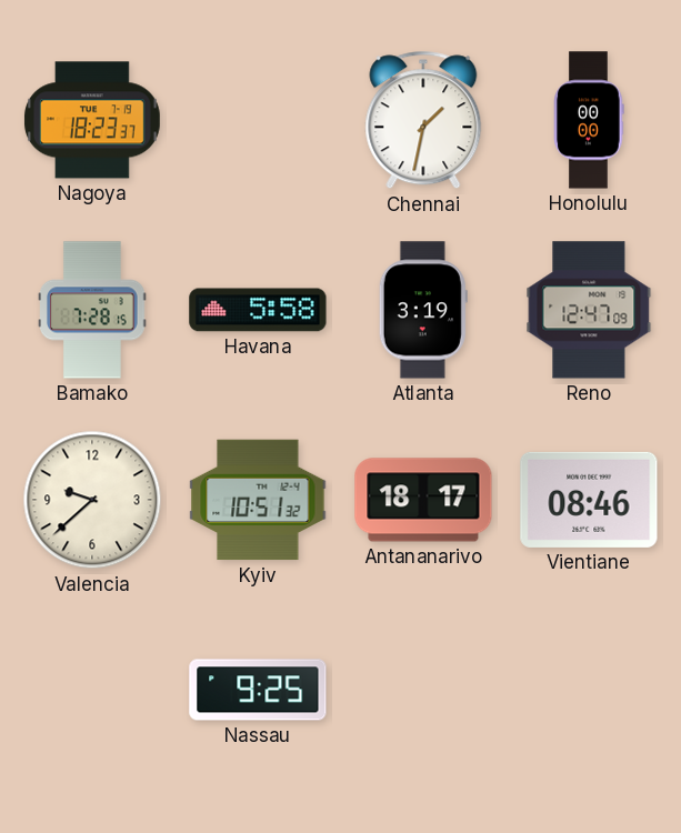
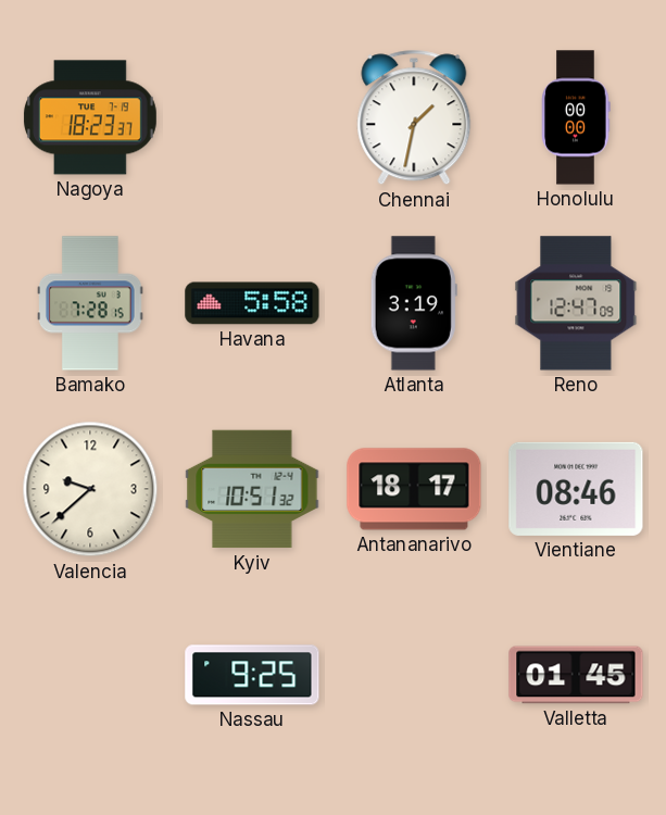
Valletta: none -> 01:45
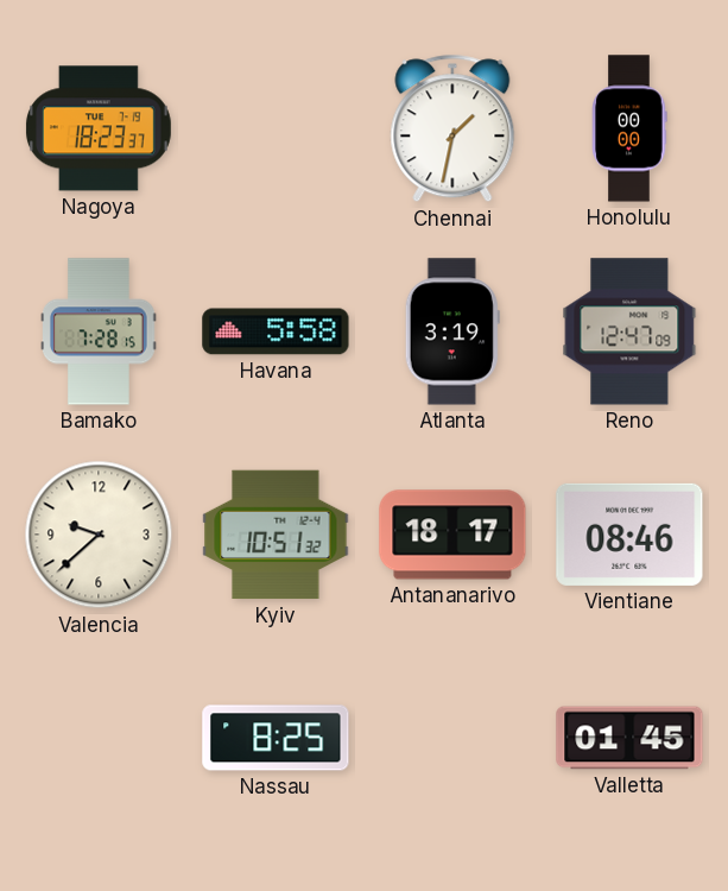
Nassau: 9:25 -> 8:25
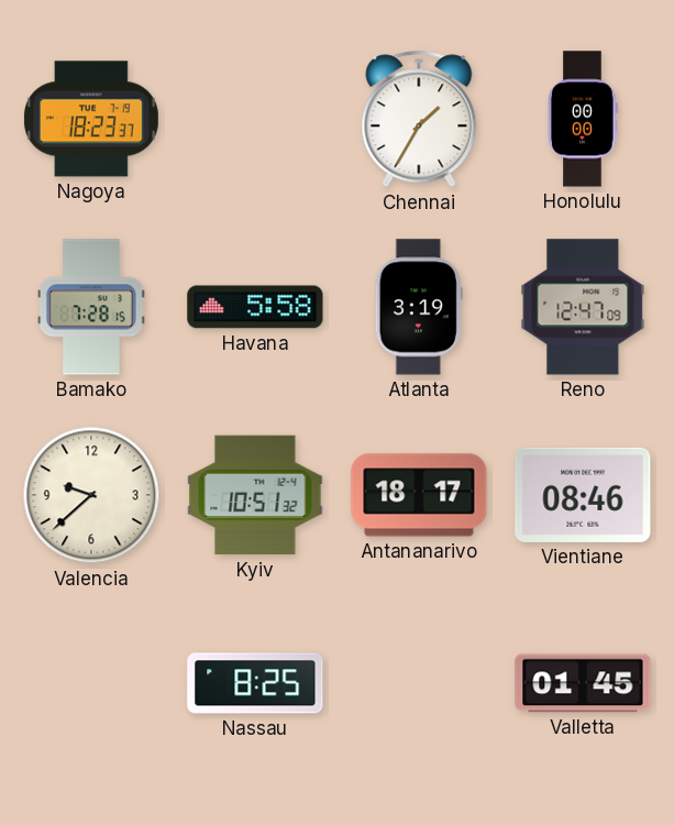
Chennai: 1:32 -> 1:35
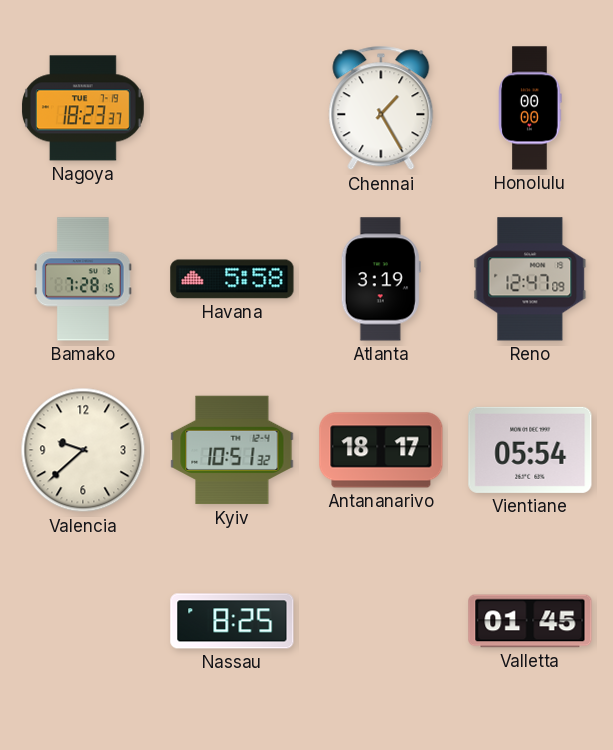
Chennai: 1:35 -> 1:25
Vientiane: 08:46 -> 05:54
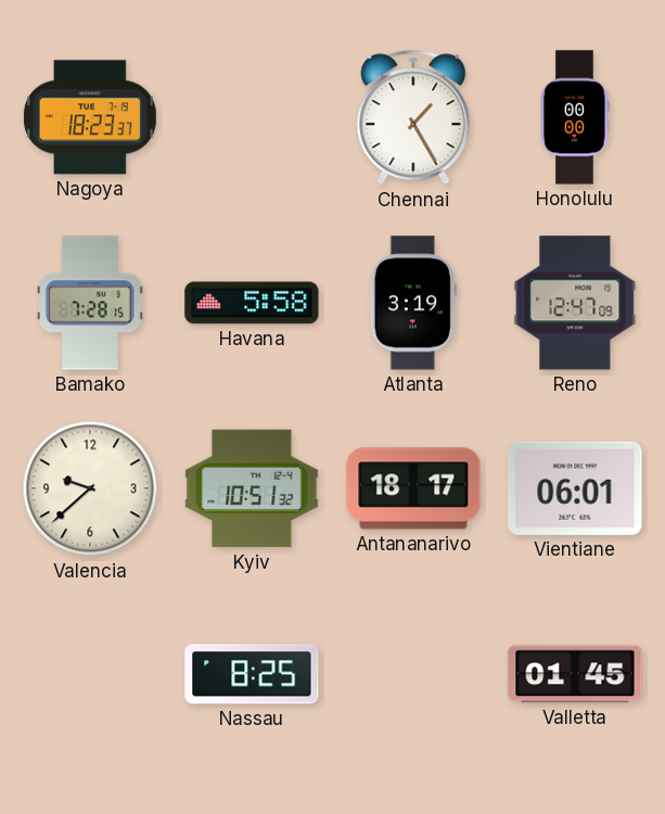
Vientiane: 05:54 -> 06:01
